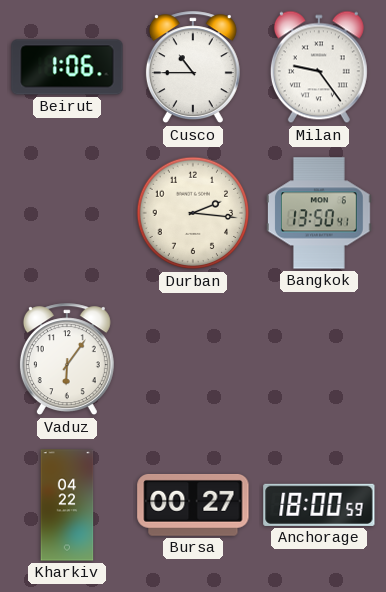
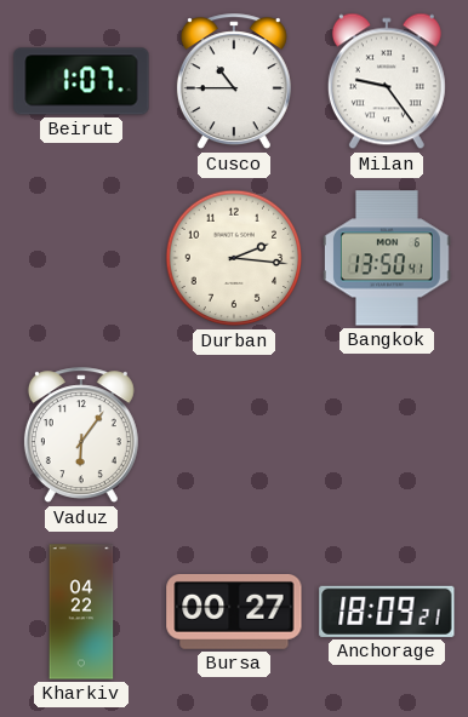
Beirut: 1:06 -> 1:07
Anchorage: 18:00 -> 18:09
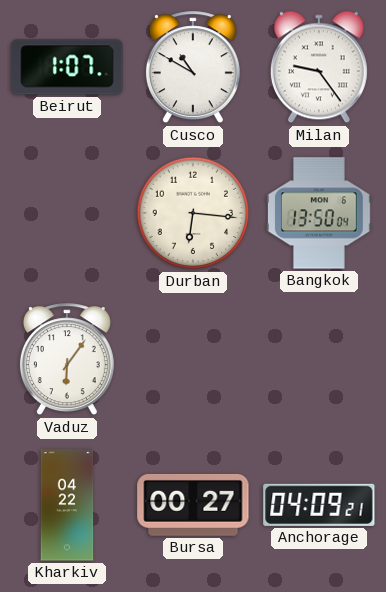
Cusco: 10:45 -> 10:50
Durban: 2:16 -> 6:16
Bangkok: 13:50:41 -> 13:50:04
Anchorage: 18:09 -> 04:09
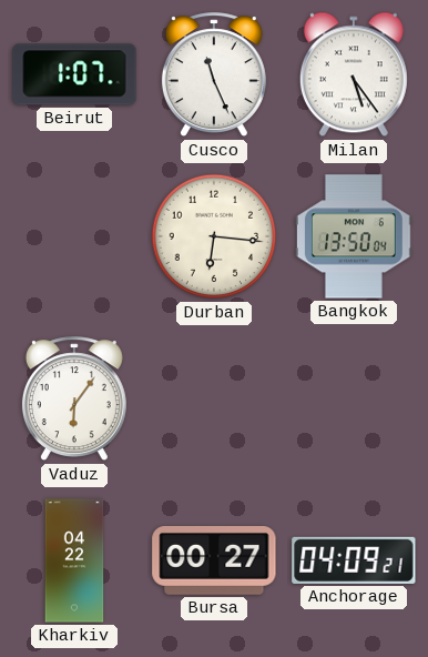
Cusco: 10:50 -> 11:26
Milan: 9:24 -> 5:24
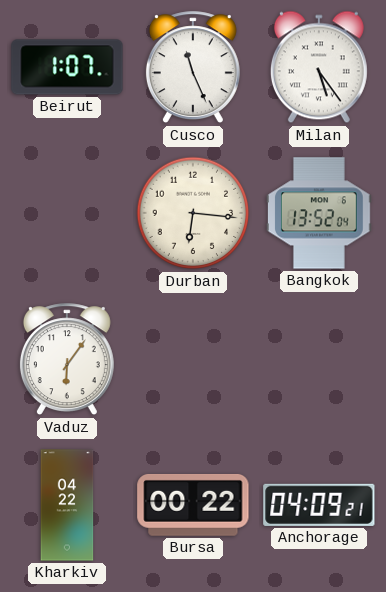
Bangkok: 13:50 -> 13:52
Bursa: 00:27 -> 00:22
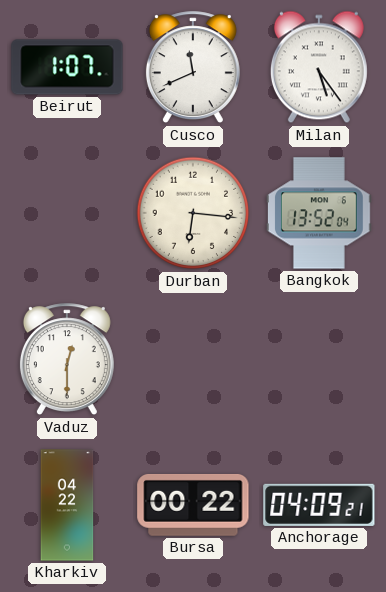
Cusco: 11:26 -> 11:41
Vaduz: 6:06 -> 12:30
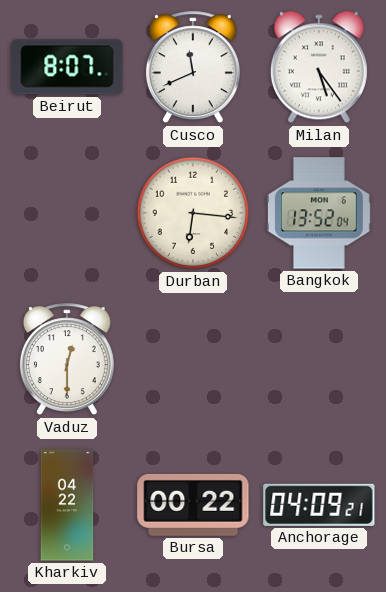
Beirut: 1:07 -> 8:07
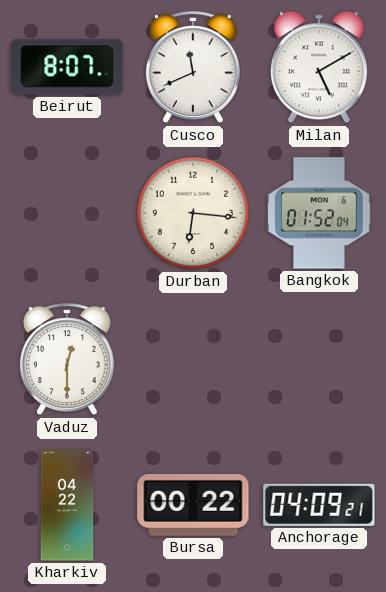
Milan: 5:24 -> 5:10
Bangkok: 13:52 -> 01:52
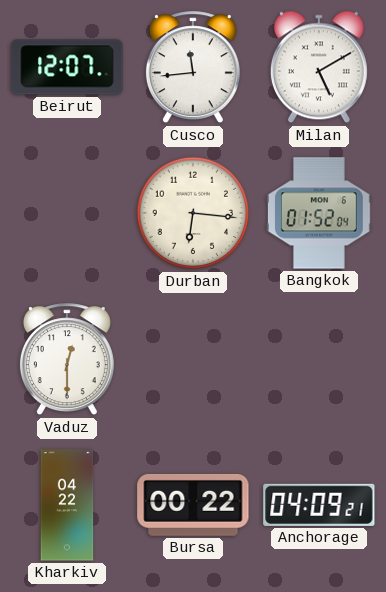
Beirut: 8:07 -> 12:07
Cusco: 11:41 -> 11:44
